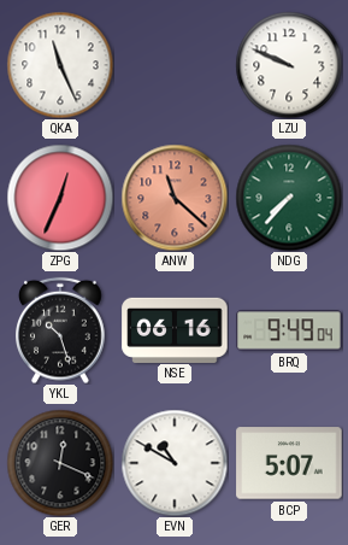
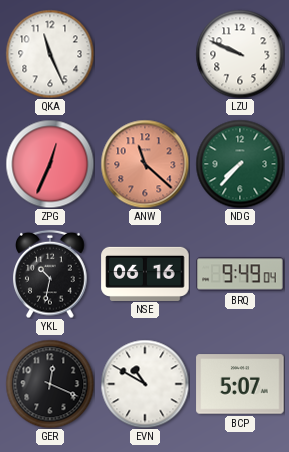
YKL: 10:27 -> 10:32
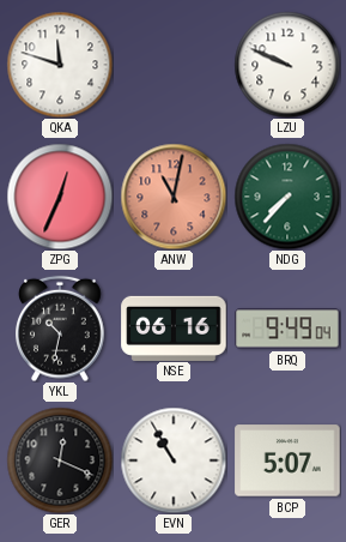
QKA: 11:26 -> 11:48
ANW: 11:22 -> 11:02
EVN: 10:50 -> 10:55
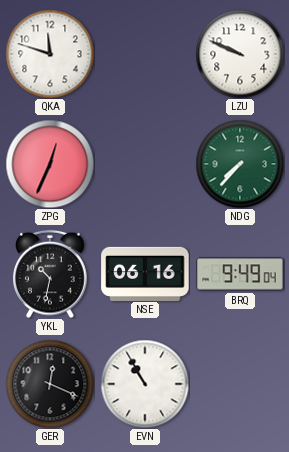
ANW: 11:02 -> none
BCP: 5:07 -> none
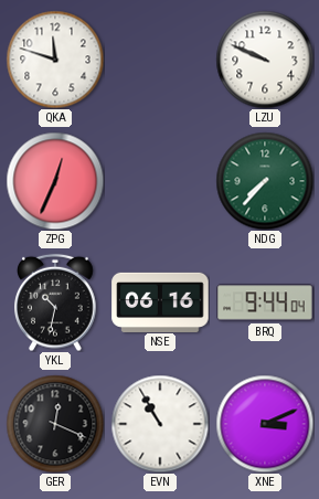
BRQ: 9:49 -> 9:44
XNE: none -> 3:11
